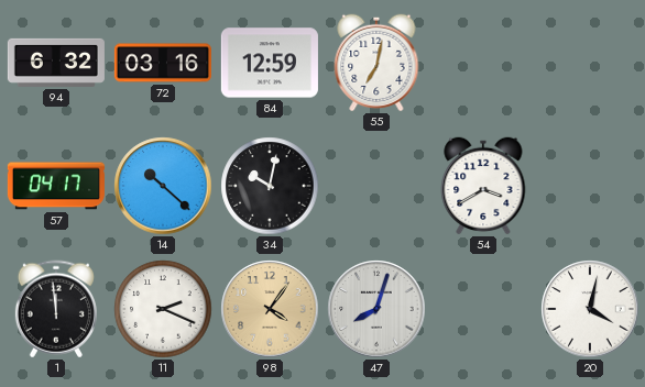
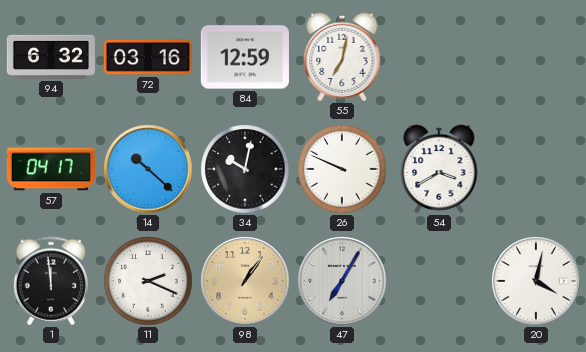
26: none -> 9:49
98: 4:06 -> 1:06
47: 8:03 -> 7:05
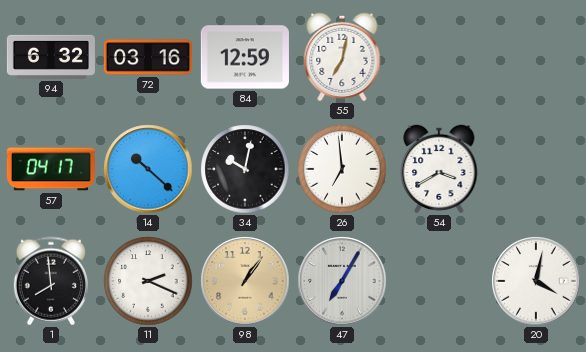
26: 9:49 -> 6:59
1: 11:59 -> 7:59
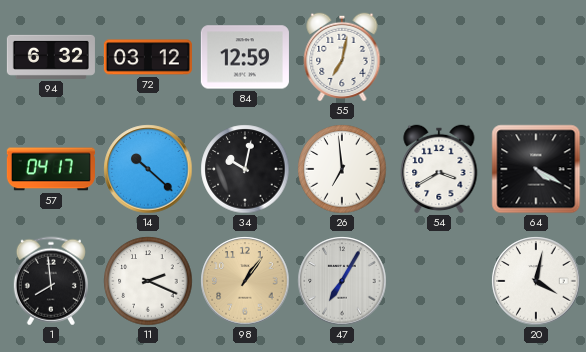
72: 03:16 -> 03:12
64: none -> 4:20
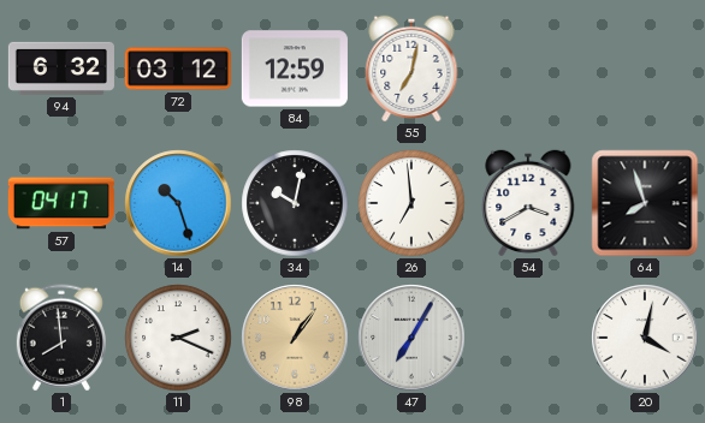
14: 10:22 -> 10:27
64: 4:20 -> 7:57
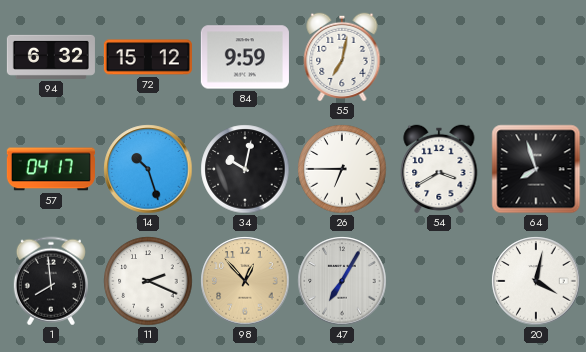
72: 03:12 -> 15:12
84: 12:59 -> 9:59
26: 6:59 -> 6:45
98: 1:06 -> 12:53
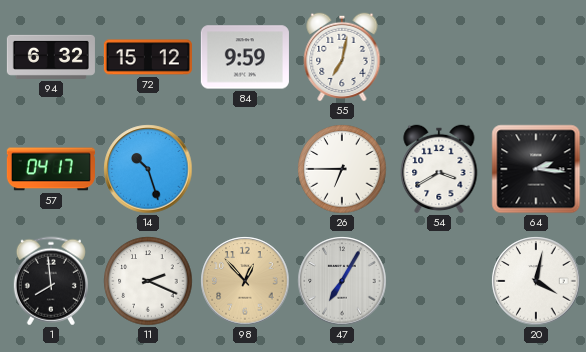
34: 10:02 -> none
64: 7:57 -> 2:16
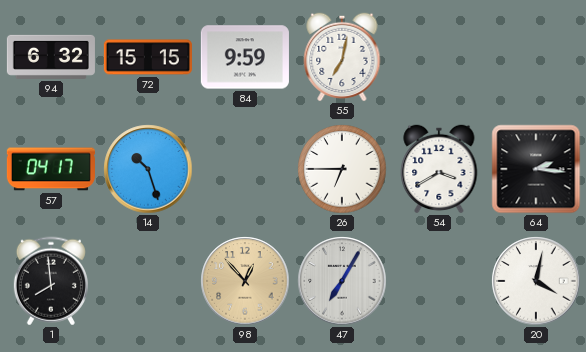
72: 15:12 -> 15:15
11: 2:19 -> none
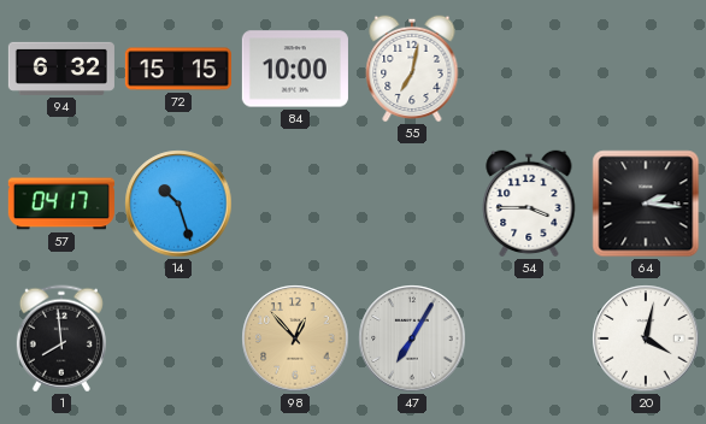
84: 9:59 -> 10:00
26: 6:45 -> none
54: 3:40 -> 3:45
